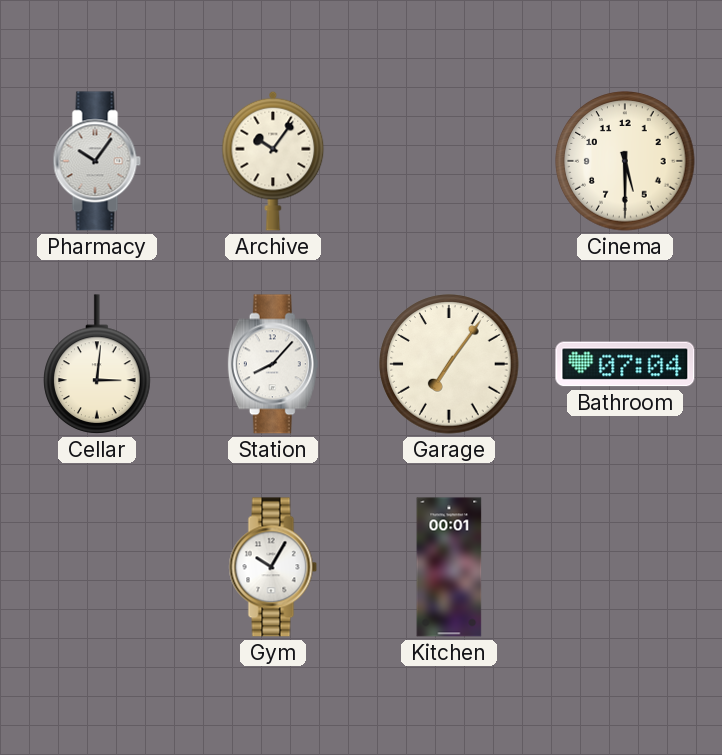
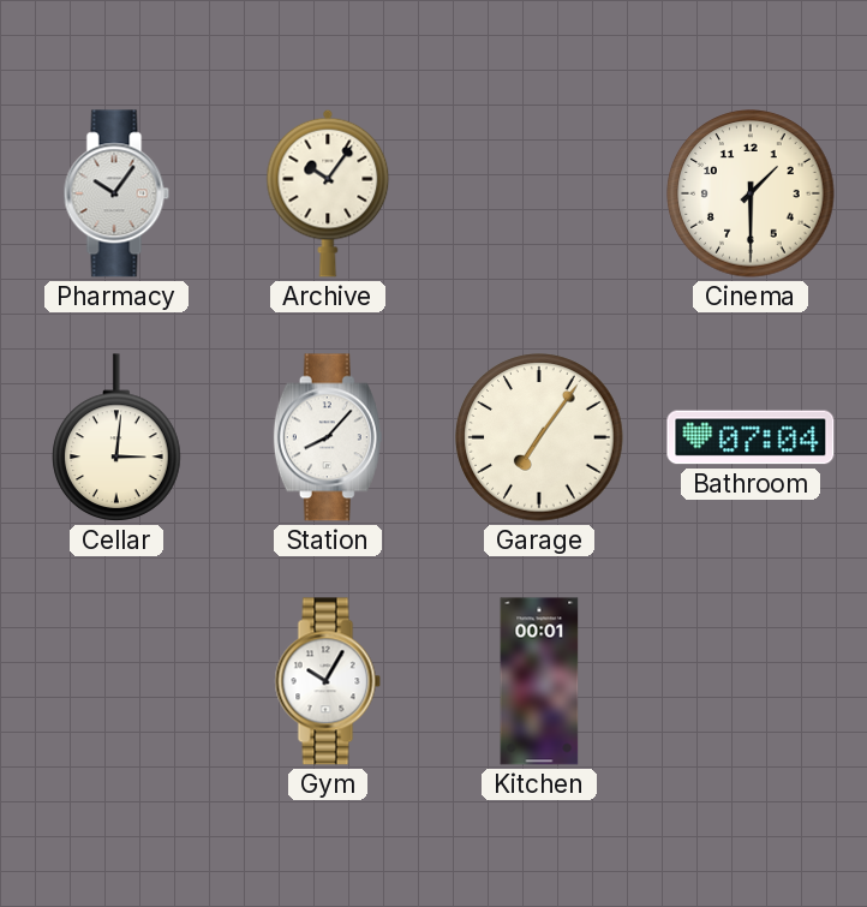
Cinema: 5:30 -> 1:30
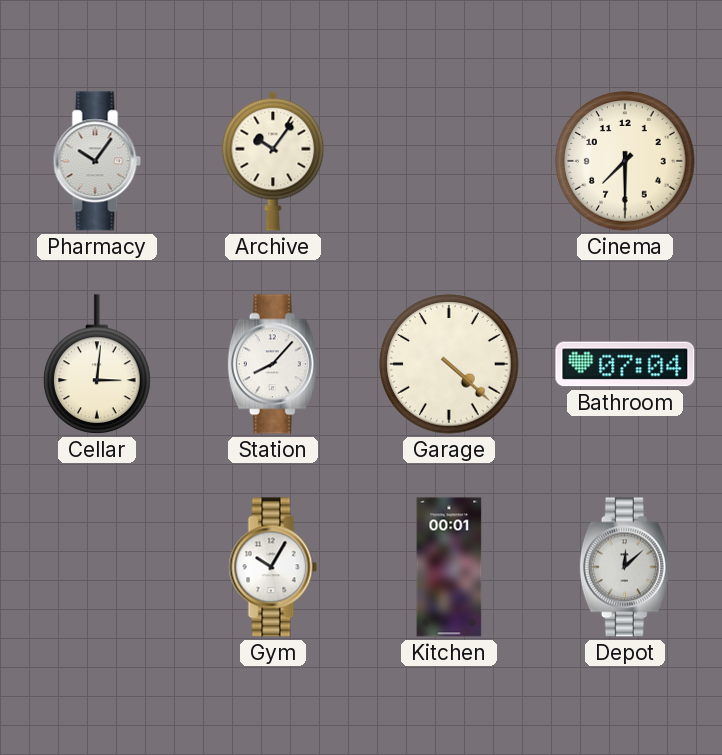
Cinema: 1:30 -> 7:30
Garage: 7:06 -> 4:22
Depot: none -> 12:08
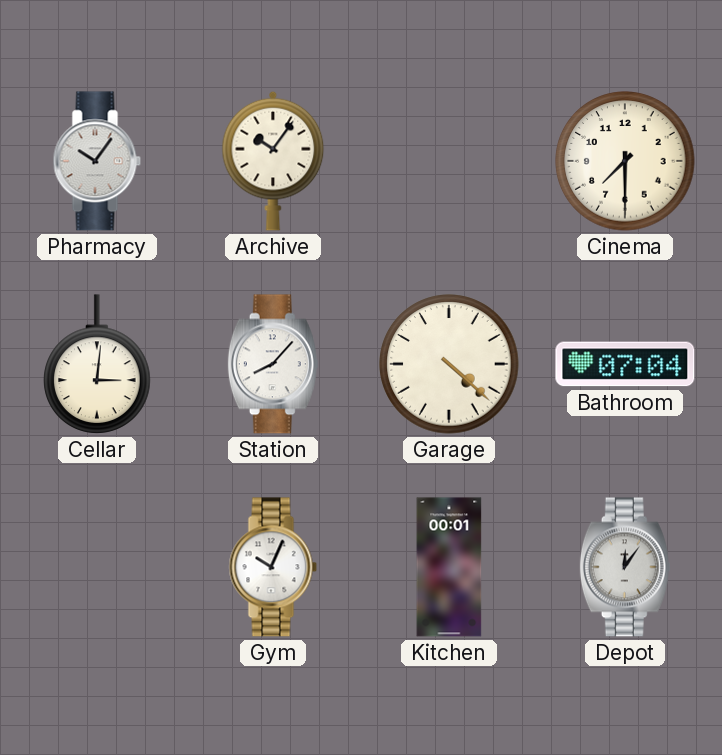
Gym: 10:05 -> 10:04
Depot: 12:08 -> 12:06
